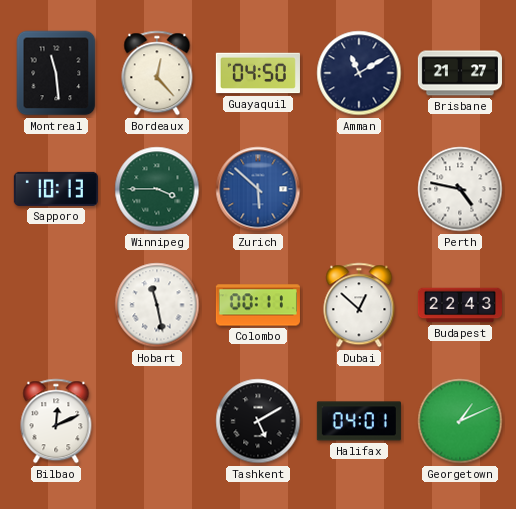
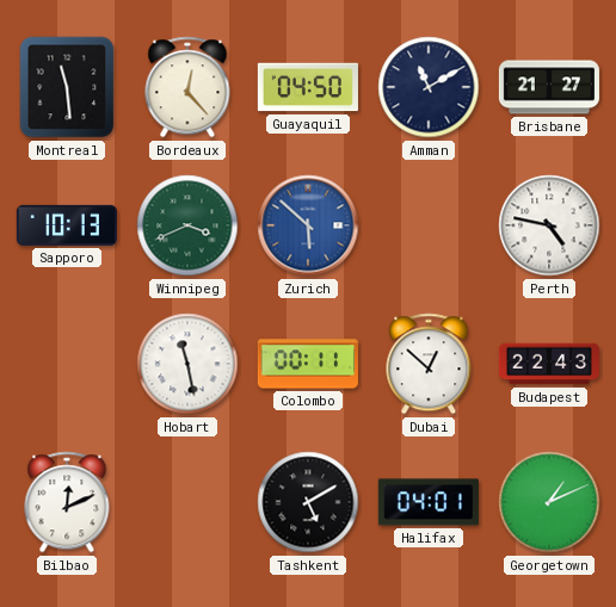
Winnipeg: 3:45 -> 3:41
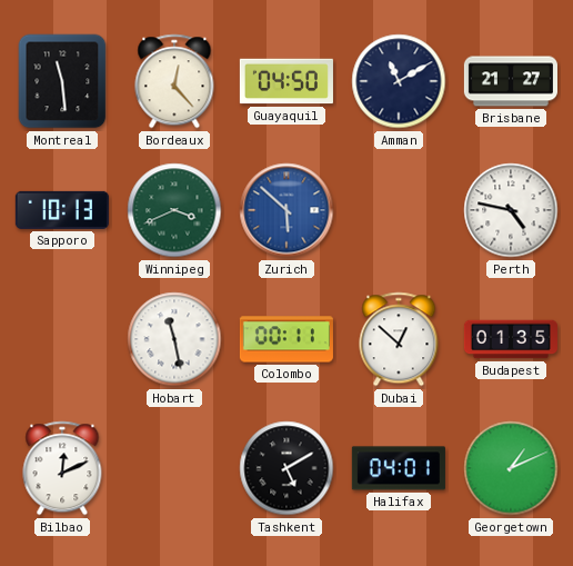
Budapest: 22:43 -> 01:35
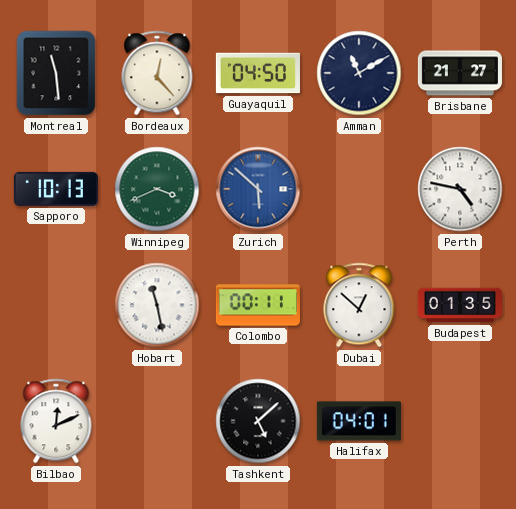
Tashkent: 5:10 -> 5:08
Georgetown: 1:11 -> none
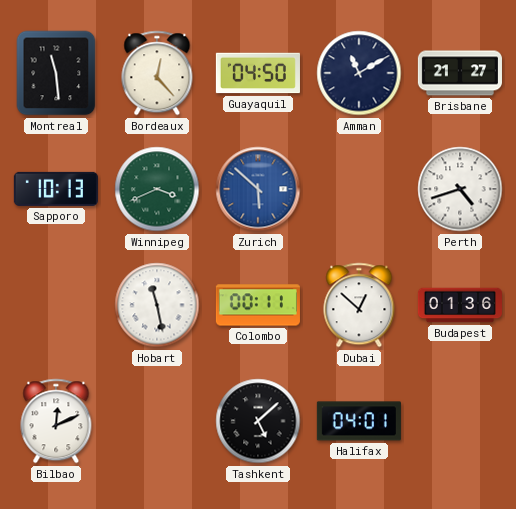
Perth: 4:47 -> 4:42
Budapest: 01:35 -> 01:36
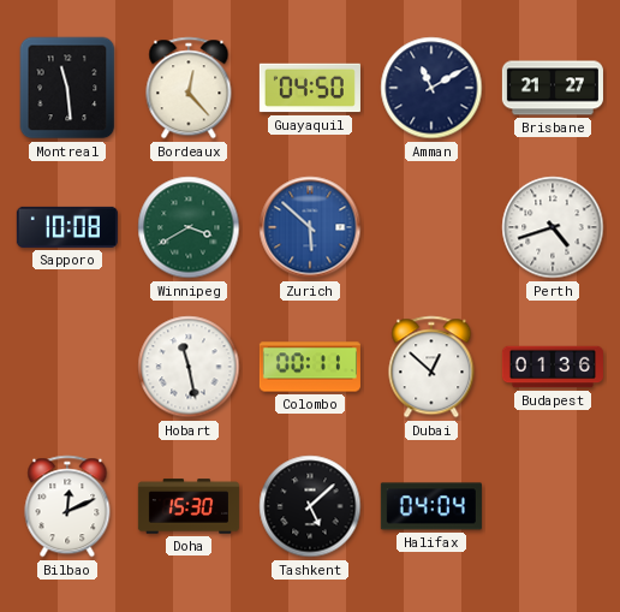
Sapporo: 10:13 -> 10:08
Winnipeg: 3:41 -> 3:40
Doha: none -> 15:30
Halifax: 04:01 -> 04:04
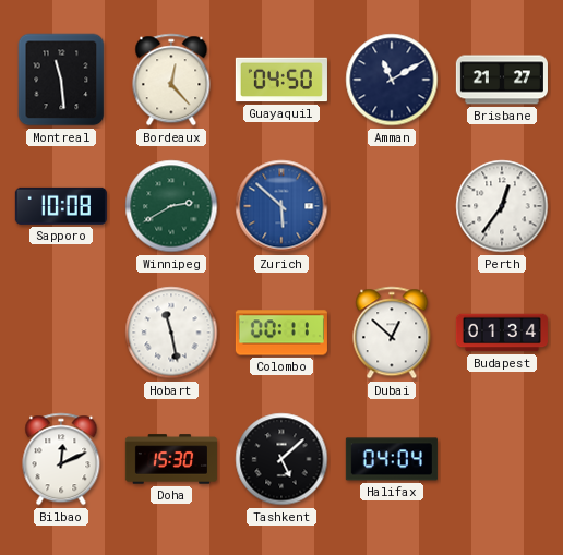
Winnipeg: 3:40 -> 2:40
Perth: 4:42 -> 12:36
Budapest: 01:36 -> 01:34
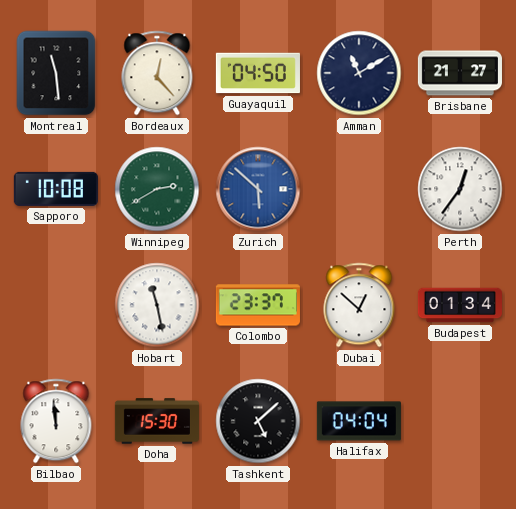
Colombo: 00:11 -> 23:37
Bilbao: 12:11 -> 11:59
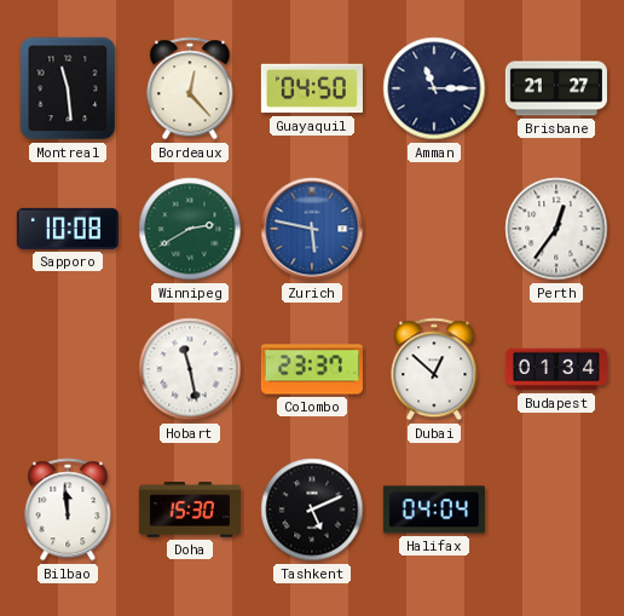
Amman: 11:10 -> 11:15
Zurich: 5:52 -> 5:47
Tashkent: 5:08 -> 5:11
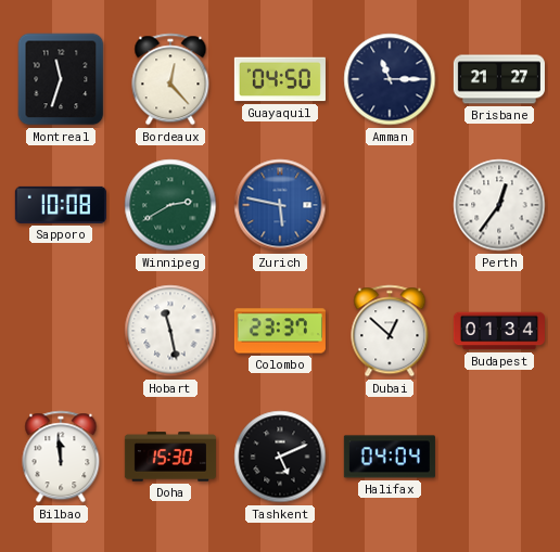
Montreal: 11:29 -> 11:33
